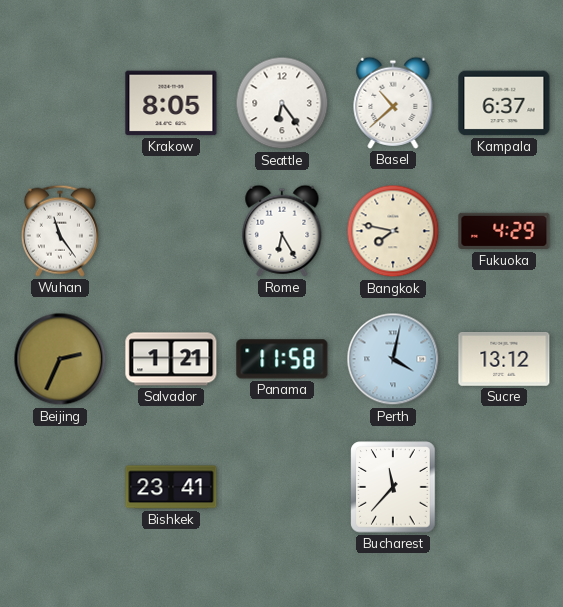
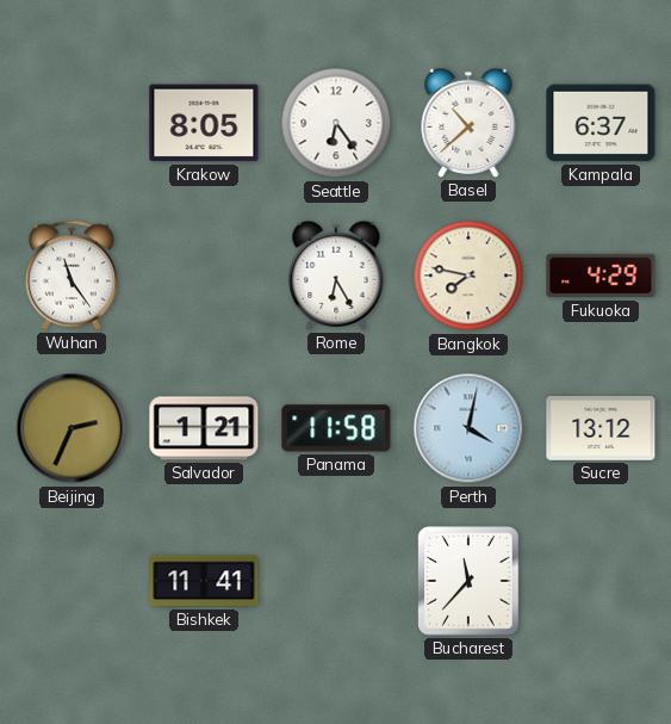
Bishkek: 23:41 -> 11:41
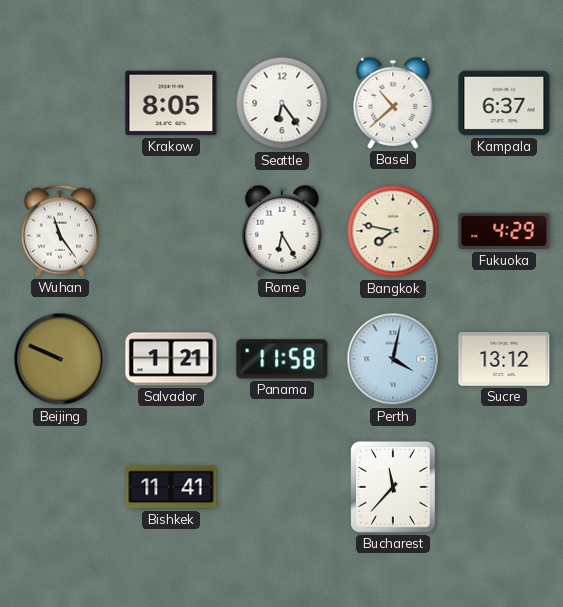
Beijing: 2:34 -> 9:49
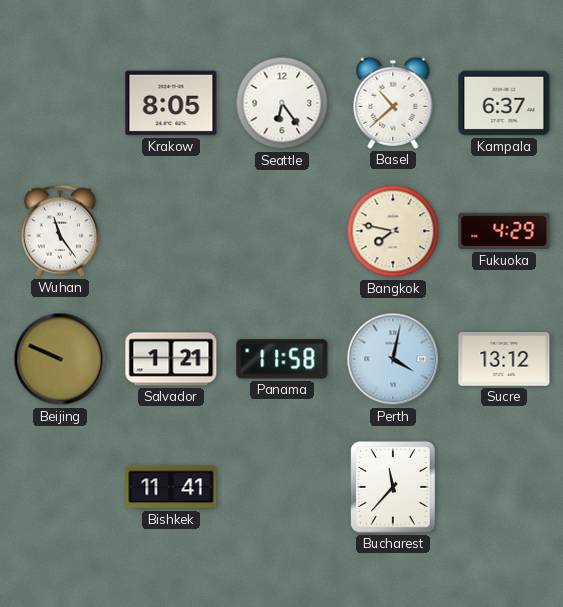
Rome: 6:25 -> none
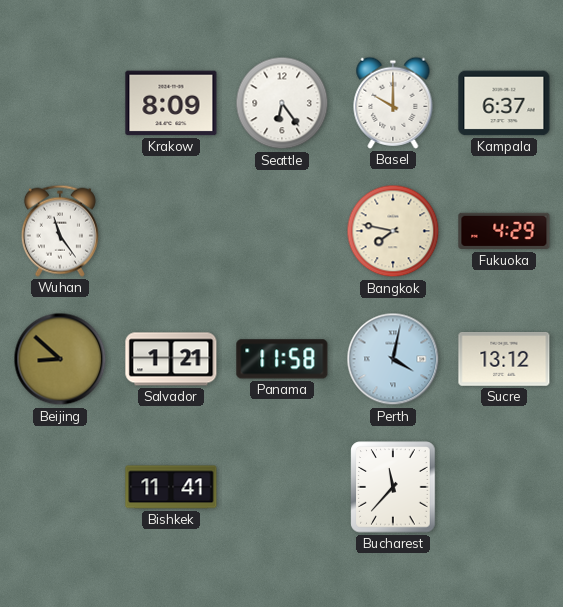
Krakow: 8:05 -> 8:09
Basel: 10:38 -> 10:00
Beijing: 9:49 -> 8:52
